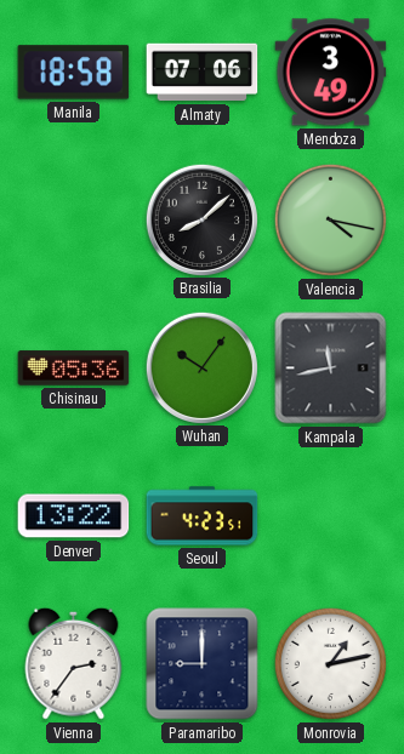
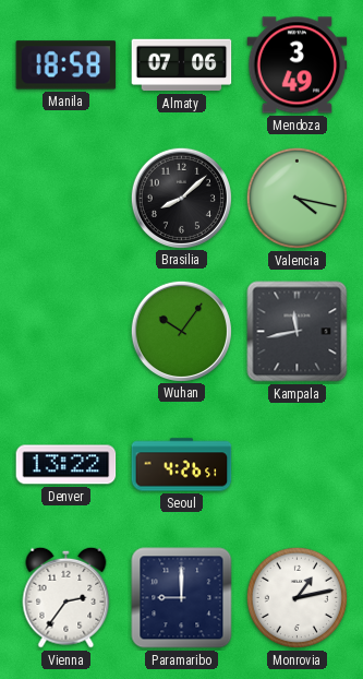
Chisinau: 05:36 -> none
Seoul: 4:23 -> 4:26
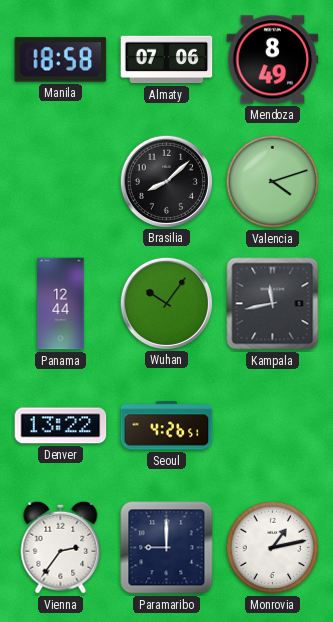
Mendoza: 3:49 -> 8:49
Valencia: 4:17 -> 4:12
Panama: none -> 12:44
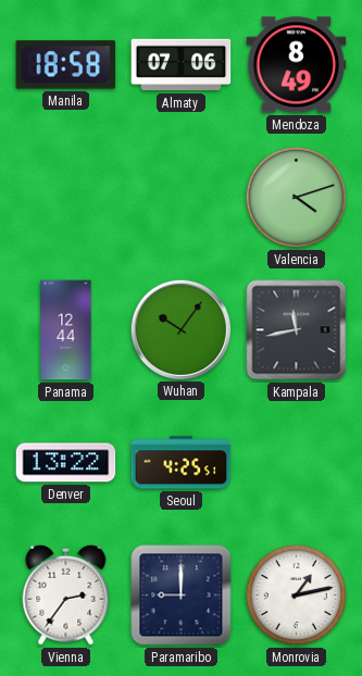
Brasilia: 8:08 -> none
Seoul: 4:26 -> 4:25
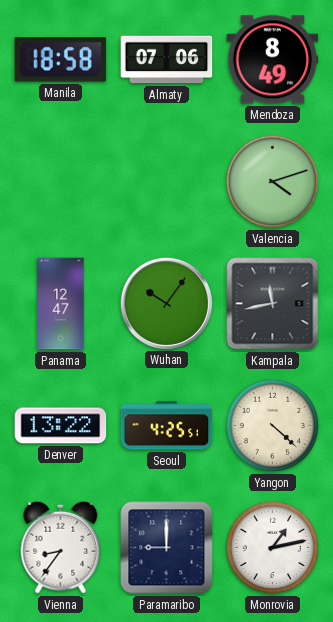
Panama: 12:44 -> 12:47
Yangon: none -> 4:22
Vienna: 2:36 -> 8:36
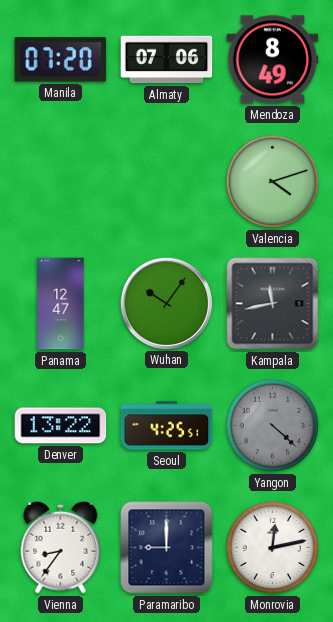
Manila: 18:58 -> 07:20
Yangon dial: cream -> grey
Monrovia: 1:13 -> 12:13
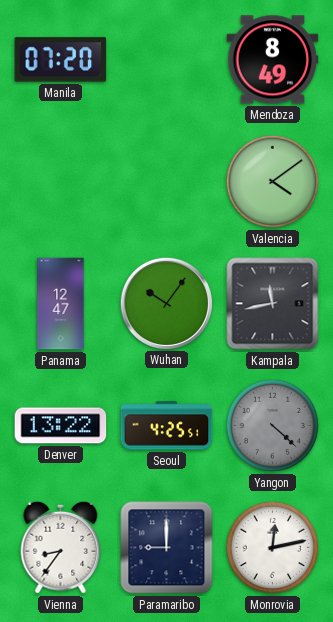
Almaty: 07:06 -> none
Valencia: 4:12 -> 4:09
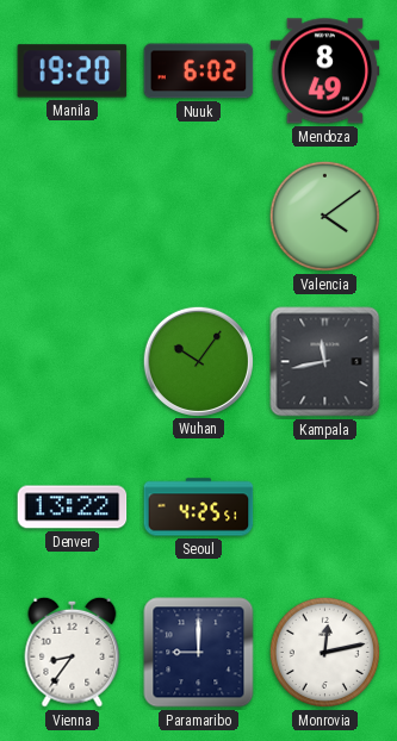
Manila: 07:20 -> 19:20
Nuuk: none -> 6:02
Panama: 12:47 -> none
Yangon: 4:22 -> none
